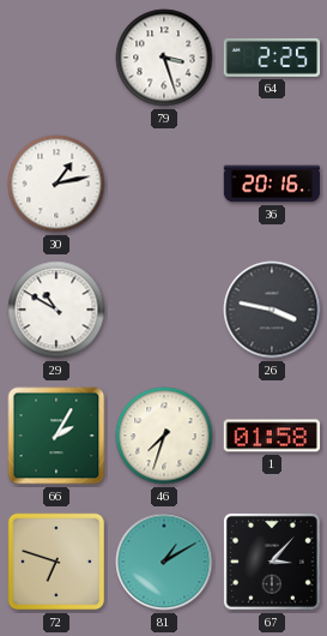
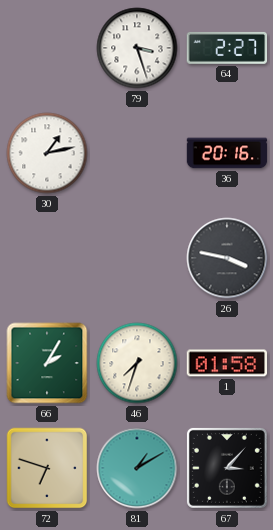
64: 2:25 -> 2:27
29: 10:50 -> none
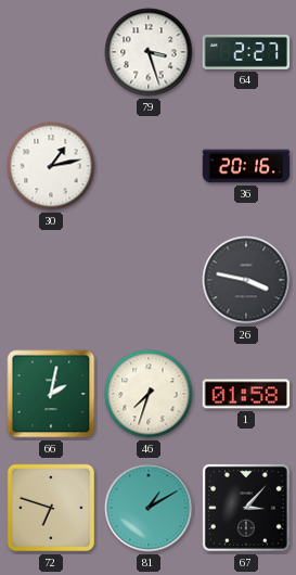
66: 2:05 -> 2:02
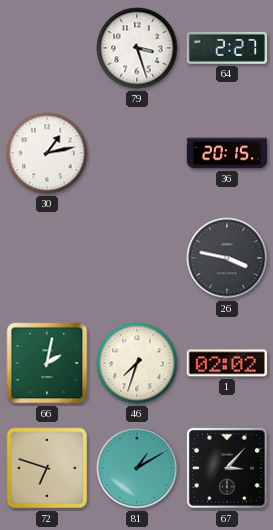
36: 20:16 -> 20:15
1: 01:58 -> 02:02
